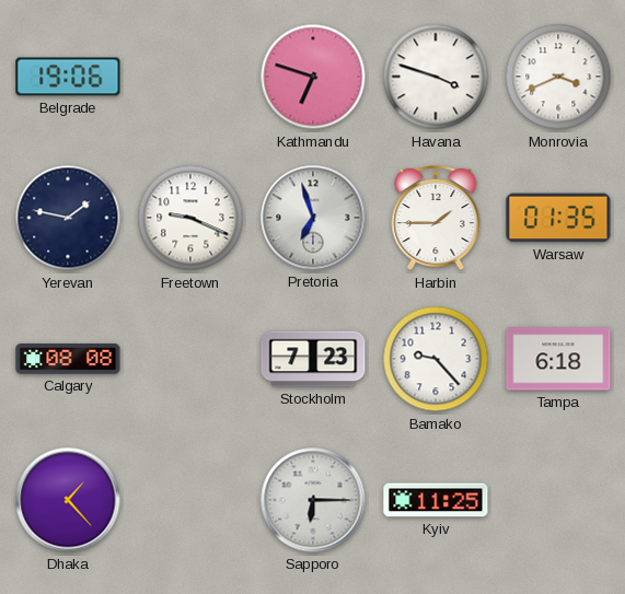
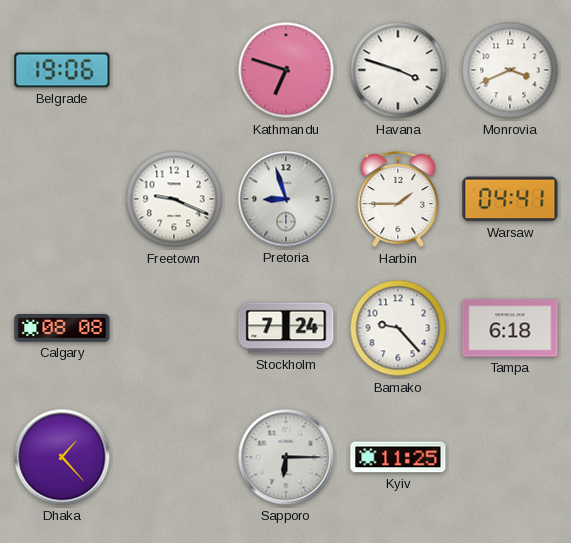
Yerevan: 1:47 -> none
Pretoria: 6:57 -> 8:57
Warsaw: 01:35 -> 04:41
Stockholm: 7:23 -> 7:24
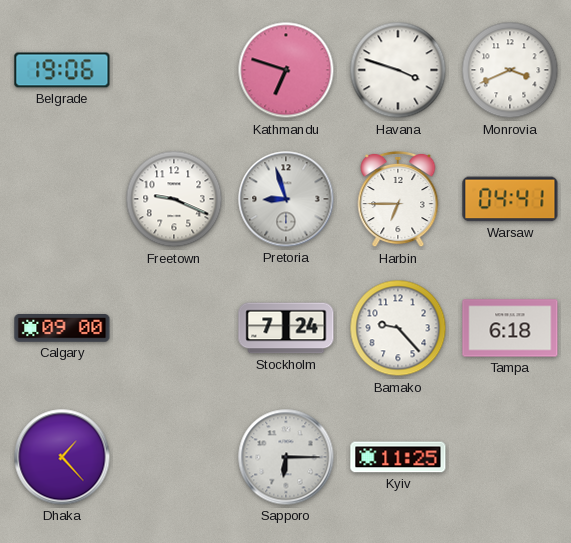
Harbin: 1:45 -> 6:45
Calgary: 08:08 -> 09:00
